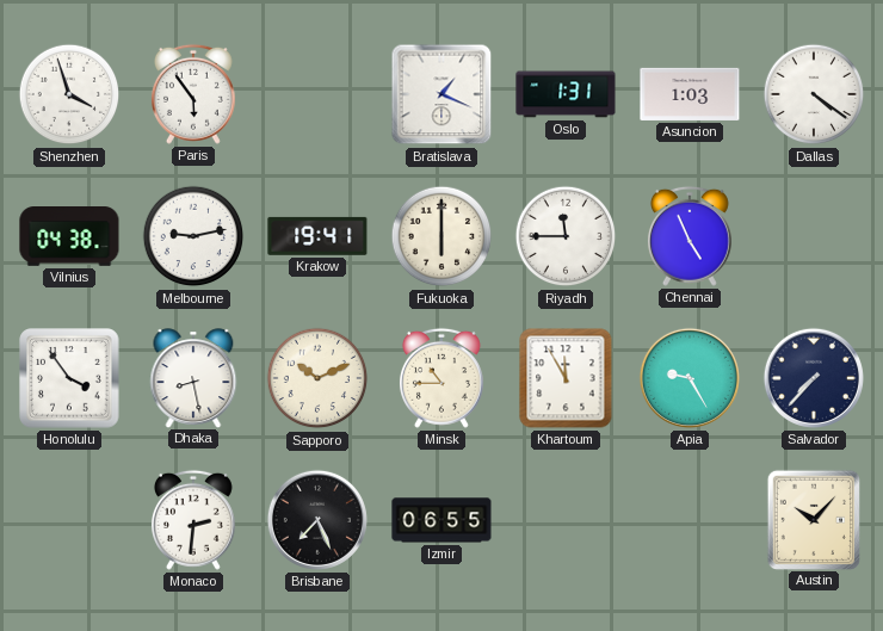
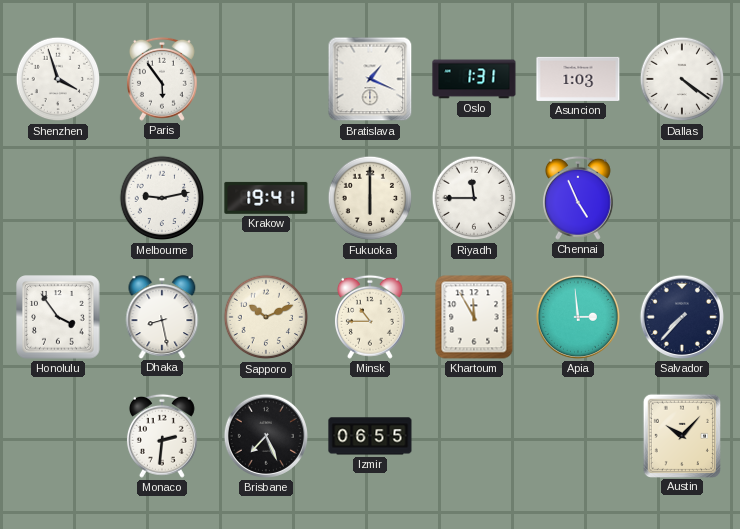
Vilnius: 04:38 -> none
Apia: 9:25 -> 2:59
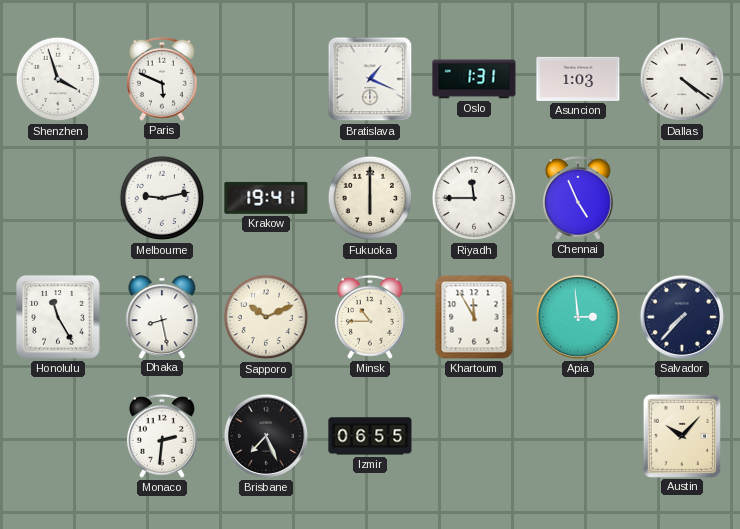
Paris: 5:54 -> 5:49
Honolulu: 3:54 -> 11:25
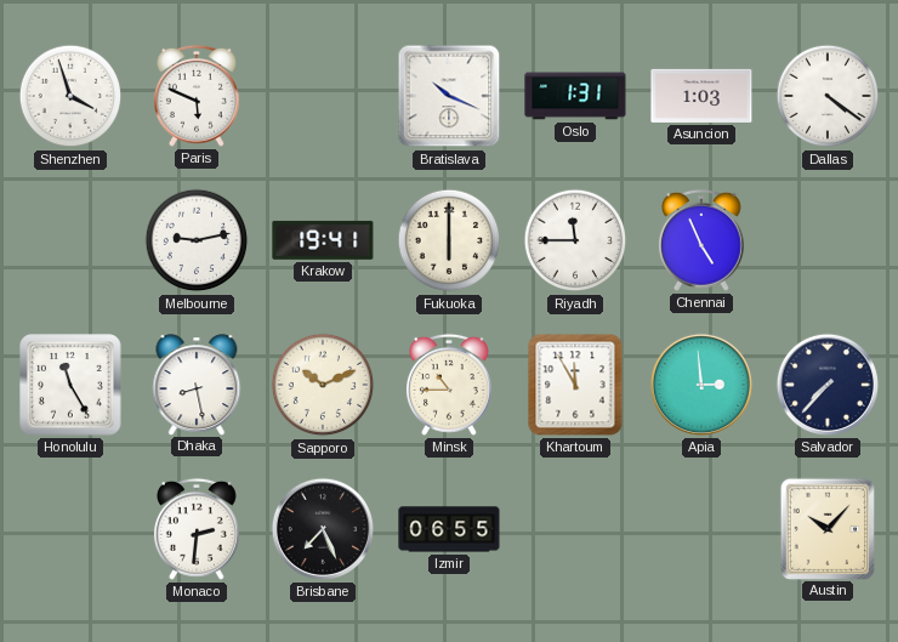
Bratislava: 1:19 -> 10:19
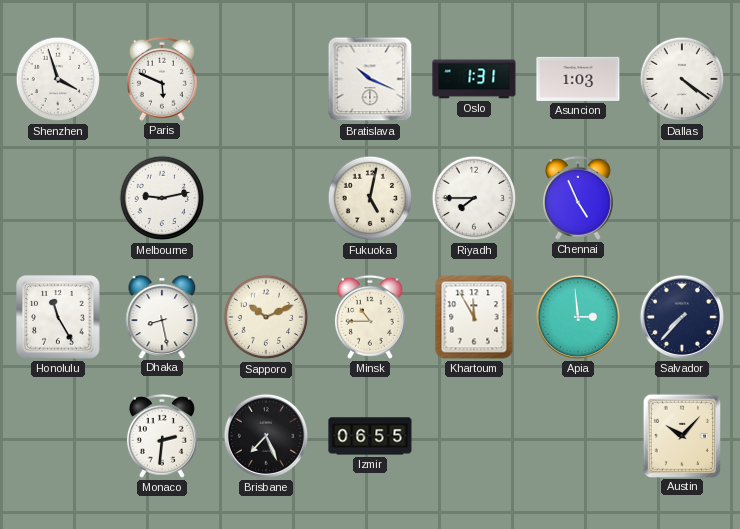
Krakow: 19:41 -> none
Fukuoka: 6:00 -> 5:02
Riyadh: 11:45 -> 7:45
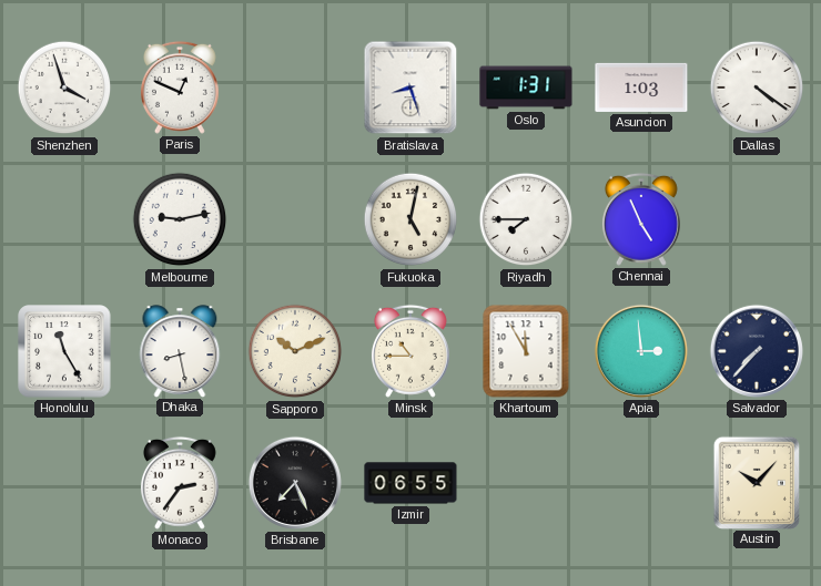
Paris: 5:49 -> 12:49
Bratislava: 10:19 -> 8:27
Monaco: 2:31 -> 2:36
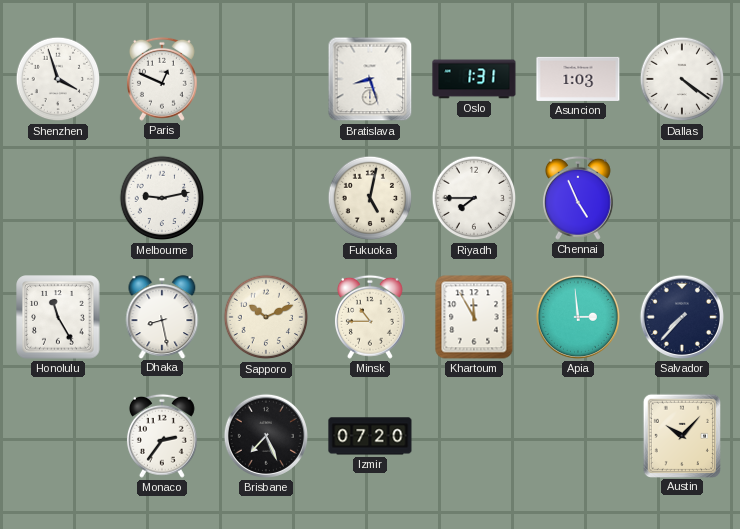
Izmir: 06:55 -> 07:20
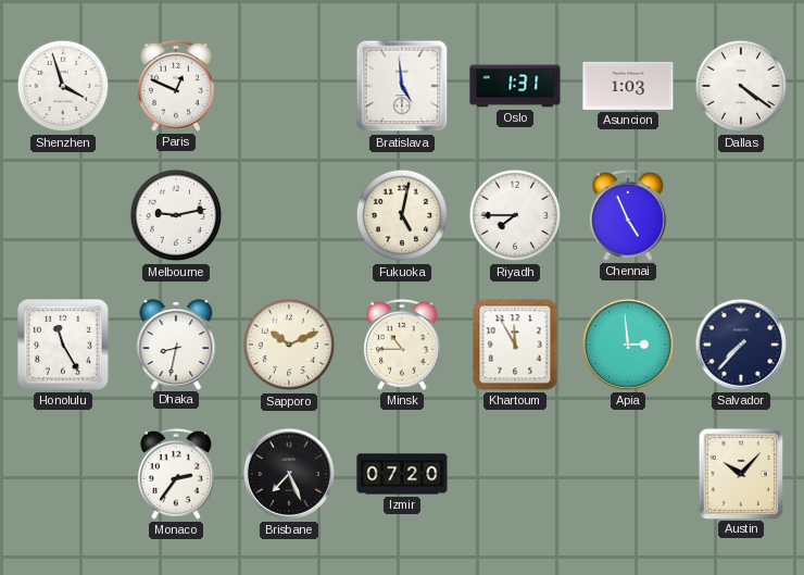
Bratislava: 8:27 -> 4:59
Dhaka: 8:28 -> 8:32
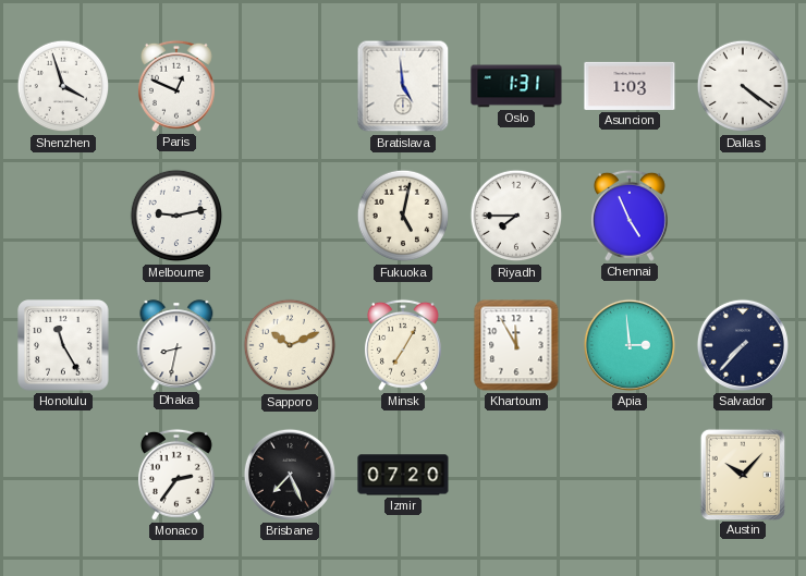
Minsk: 10:45 -> 7:05
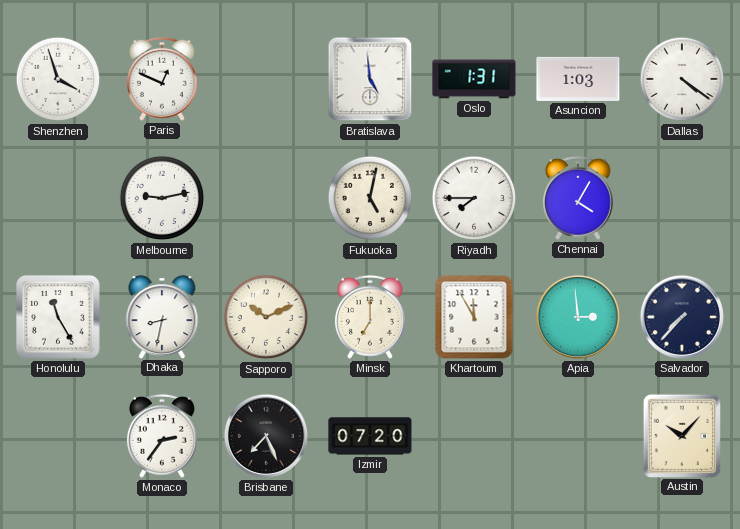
Chennai: 4:56 -> 4:05
Minsk: 7:05 -> 7:00
